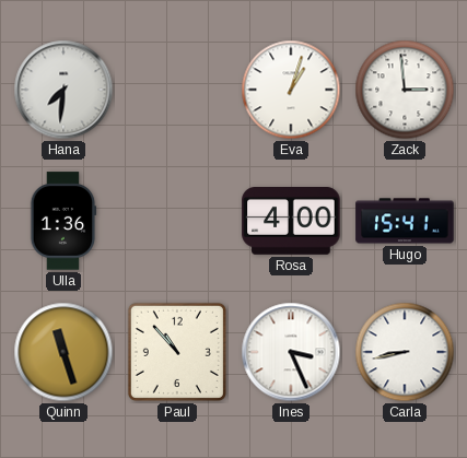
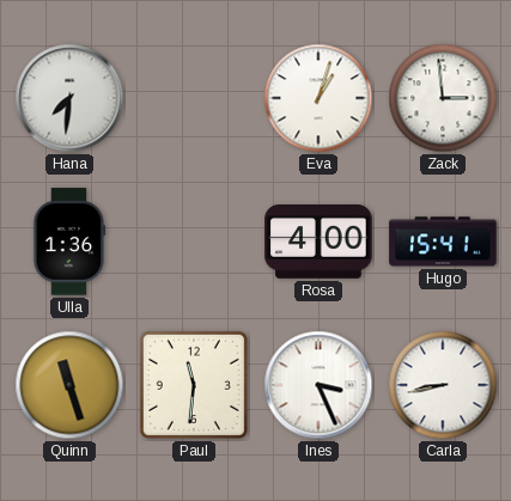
Paul: 10:53 -> 11:31
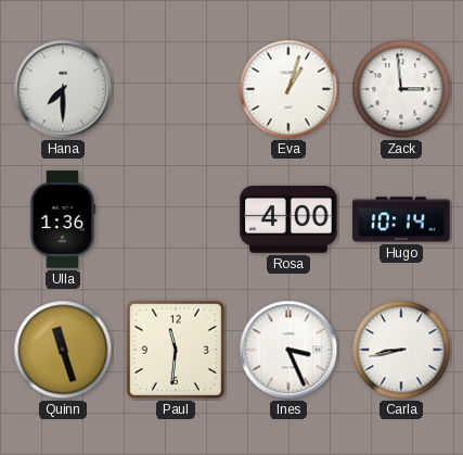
Hana: 7:31 -> 7:30
Hugo: 15:41 -> 10:14
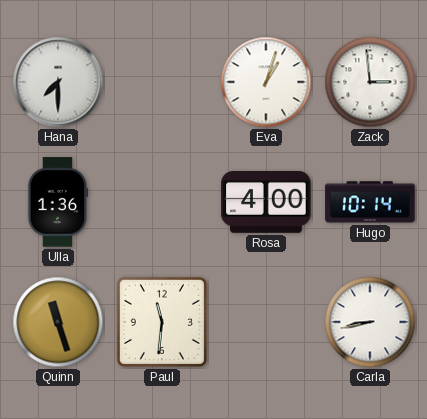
Ines: 3:26 -> none
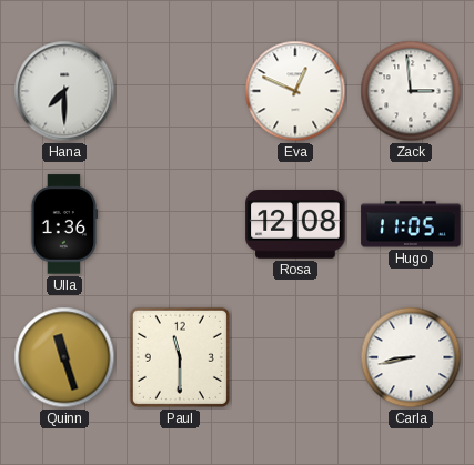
Eva: 1:03 -> 12:49
Rosa: 4:00 -> 12:08
Hugo: 10:14 -> 11:05
Paul: 11:31 -> 11:30
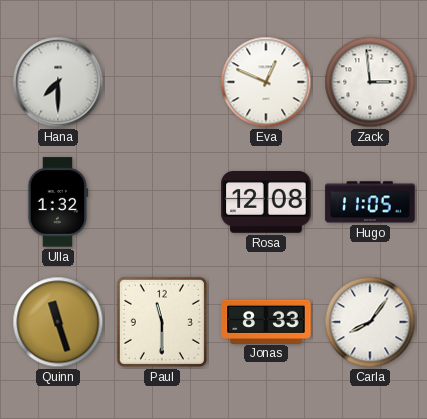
Ulla: 1:36 -> 1:32
Jonas: none -> 8:33
Carla: 8:43 -> 8:06
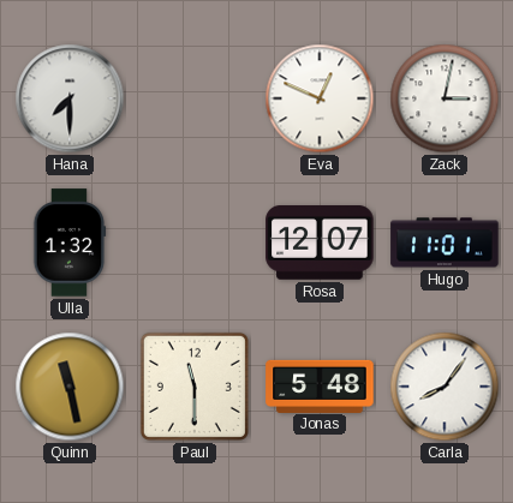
Zack: 2:59 -> 3:02
Rosa: 12:08 -> 12:07
Hugo: 11:05 -> 11:01
Quinn: 11:27 -> 11:28
Jonas: 8:33 -> 5:48
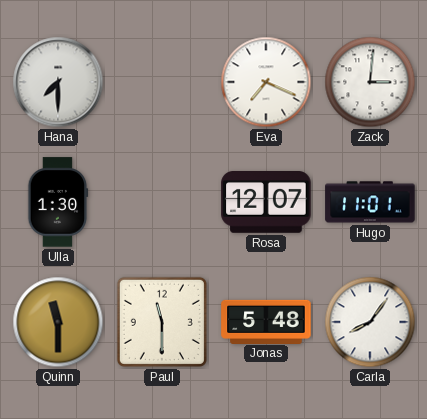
Eva: 12:49 -> 7:19
Zack: 3:02 -> 3:01
Ulla: 1:32 -> 1:30
Quinn: 11:28 -> 11:30
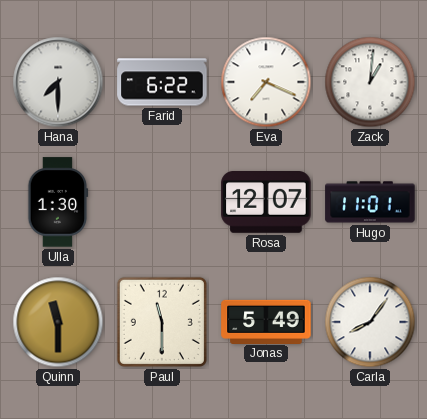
Farid: none -> 6:22
Zack: 3:01 -> 1:01
Jonas: 5:48 -> 5:49
